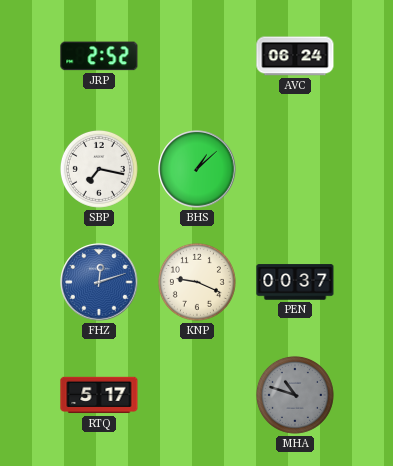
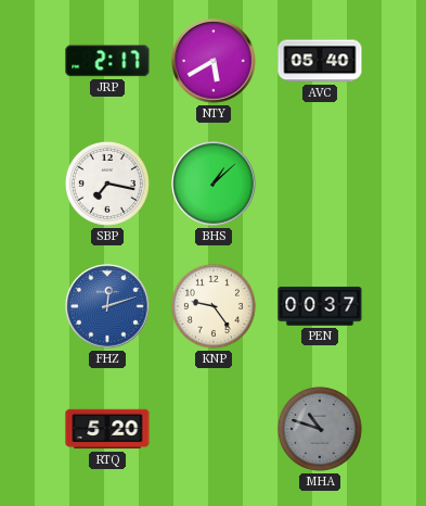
JRP: 2:52 -> 2:17
NTY: none -> 5:40
AVC: 06:24 -> 05:40
KNP: 9:19 -> 9:24
RTQ: 5:17 -> 5:20
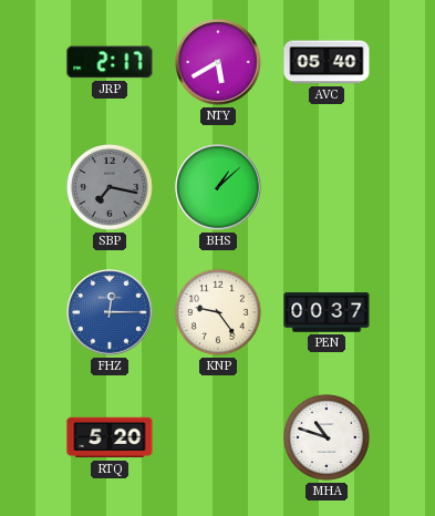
SBP dial: white -> grey
FHZ: 12:12 -> 12:15
MHA dial: grey -> white
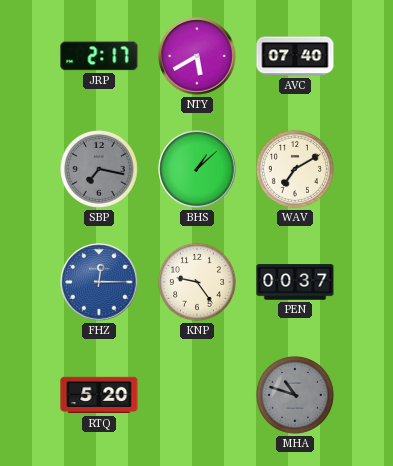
AVC: 05:40 -> 07:40
WAV: none -> 7:10
MHA dial: white -> grey
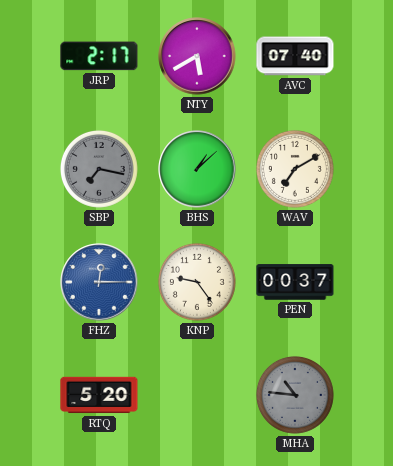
MHA: 10:48 -> 10:46
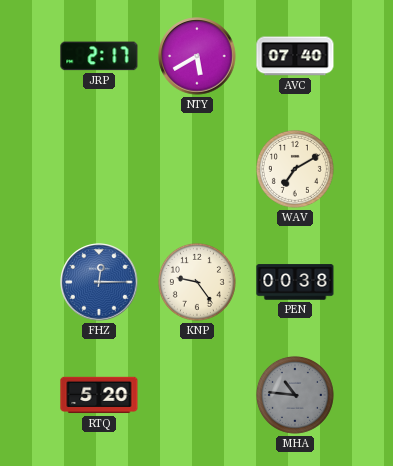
SBP: 7:17 -> none
BHS: 1:08 -> none
PEN: 00:37 -> 00:38
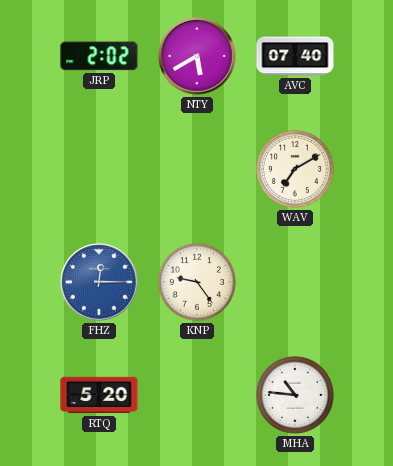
JRP: 2:17 -> 2:02
PEN: 00:38 -> none
MHA dial: grey -> white
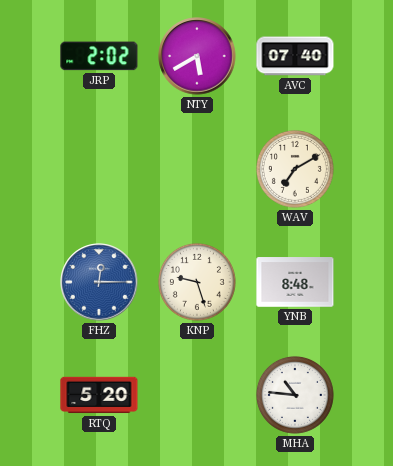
KNP: 9:24 -> 9:27
YNB: none -> 8:48
